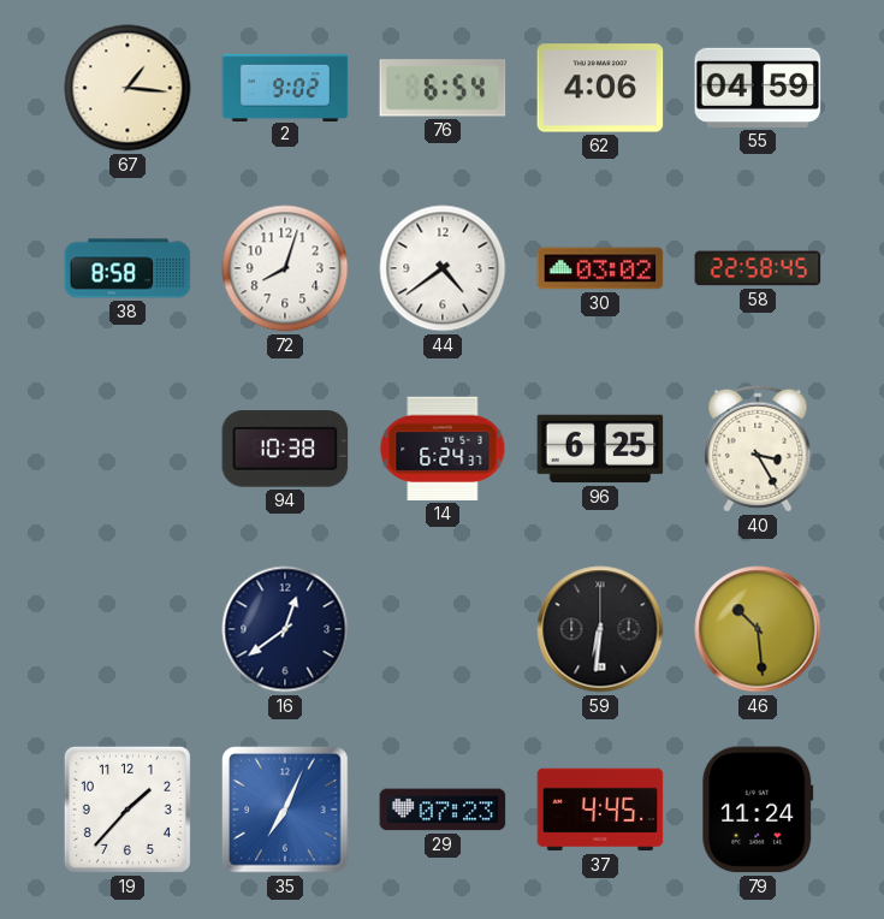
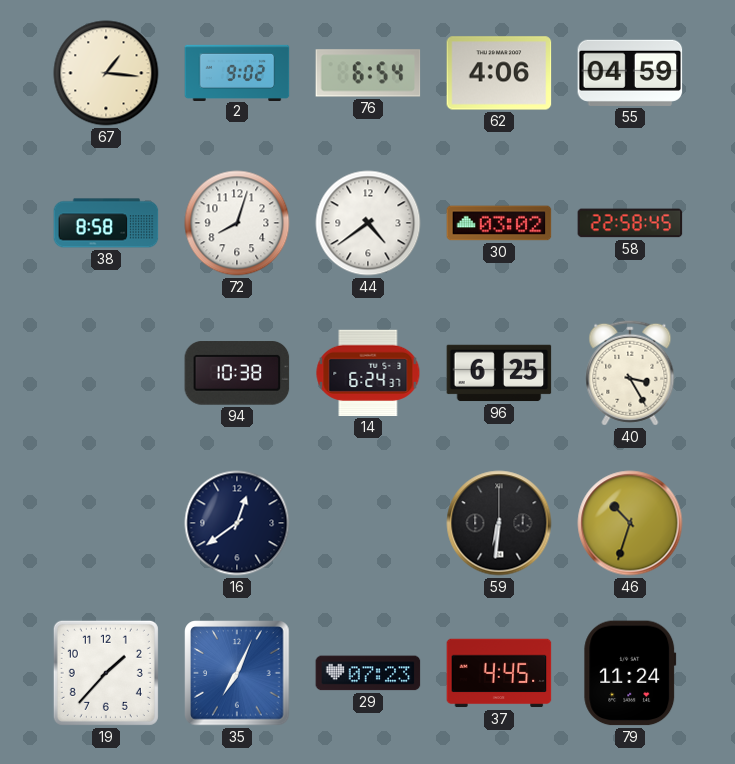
46: 10:29 -> 10:33
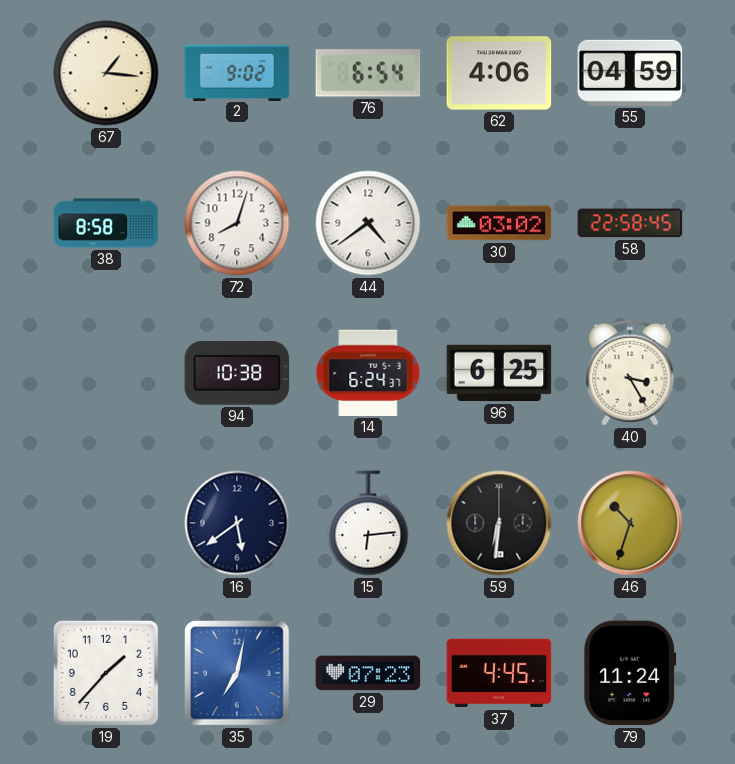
16: 12:39 -> 5:39
15: none -> 6:14
35: 7:04 -> 7:02
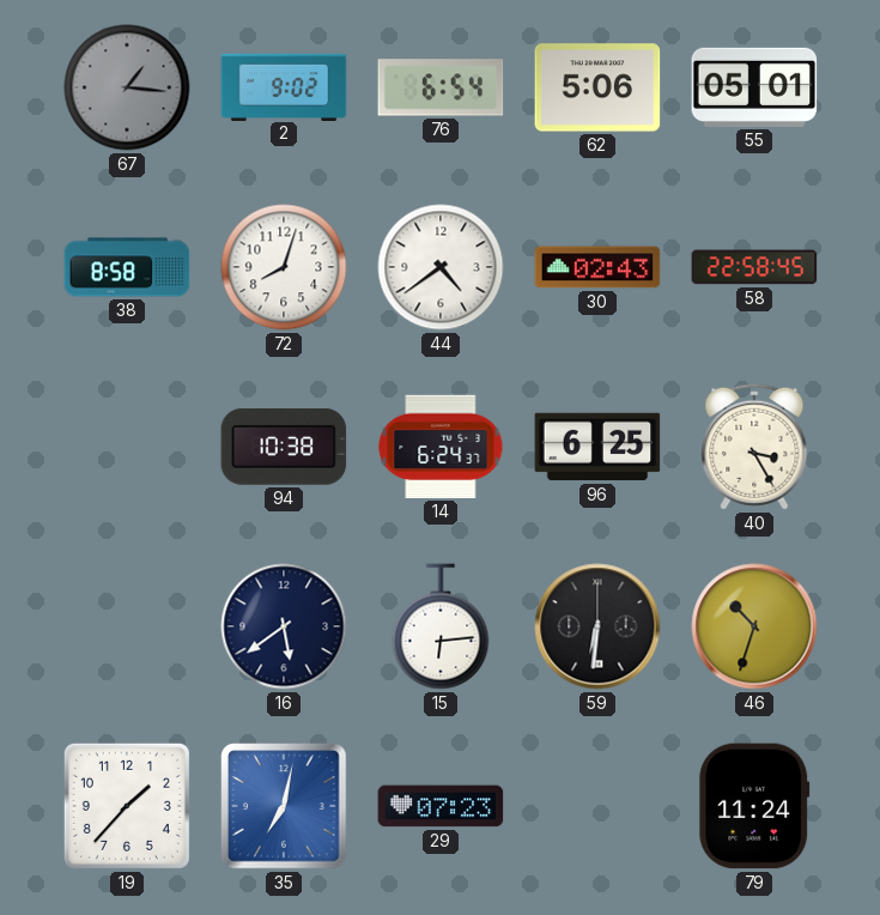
67 dial: cream -> grey
62: 4:06 -> 5:06
55: 04:59 -> 05:01
30: 03:02 -> 02:43
37: 4:45 -> none
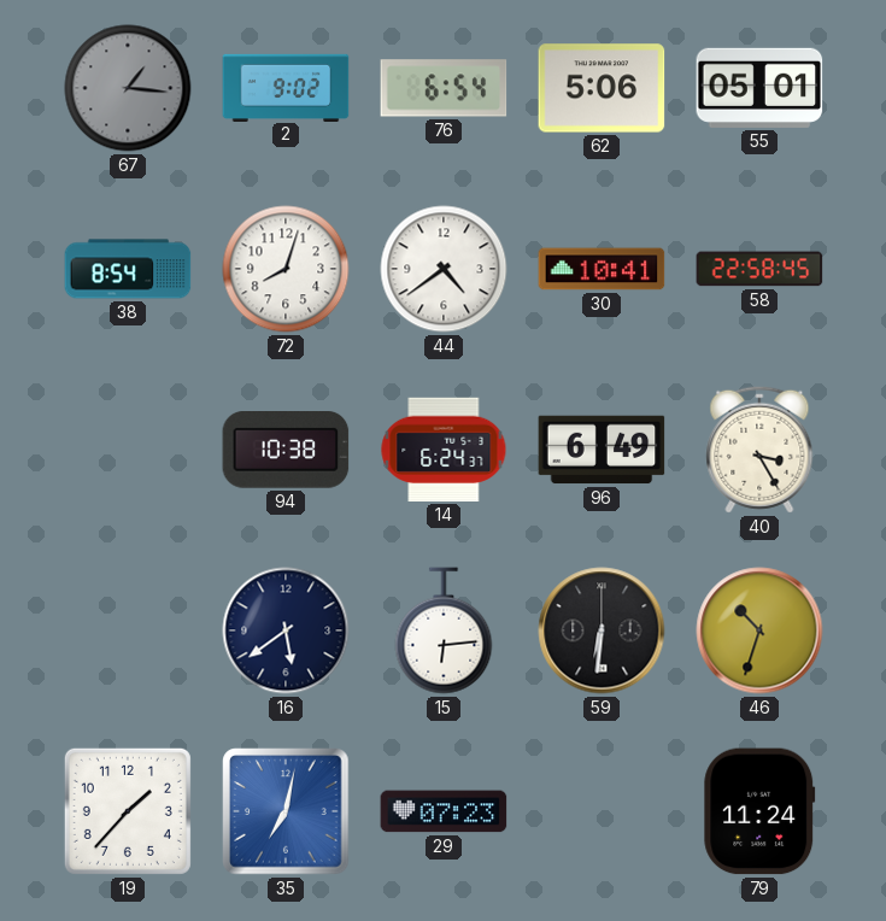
38: 8:58 -> 8:54
30: 02:43 -> 10:41
96: 6:25 -> 6:49
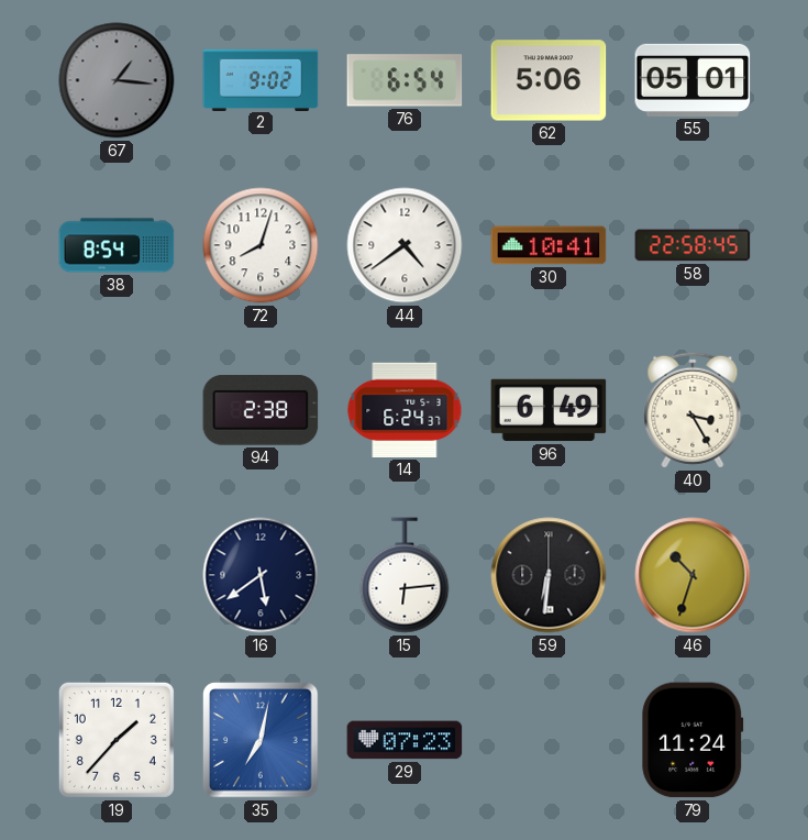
94: 10:38 -> 2:38
